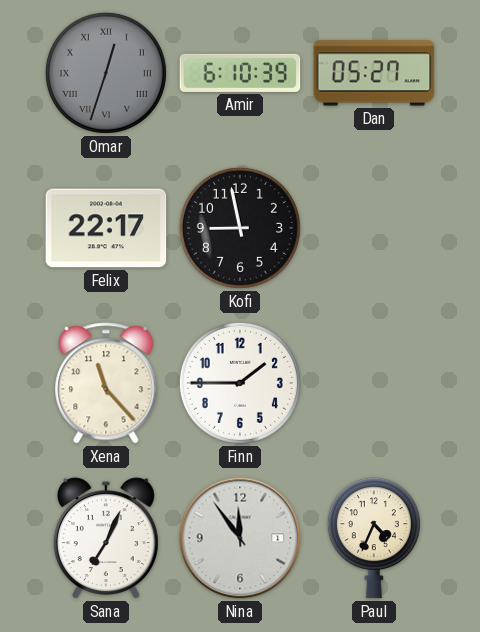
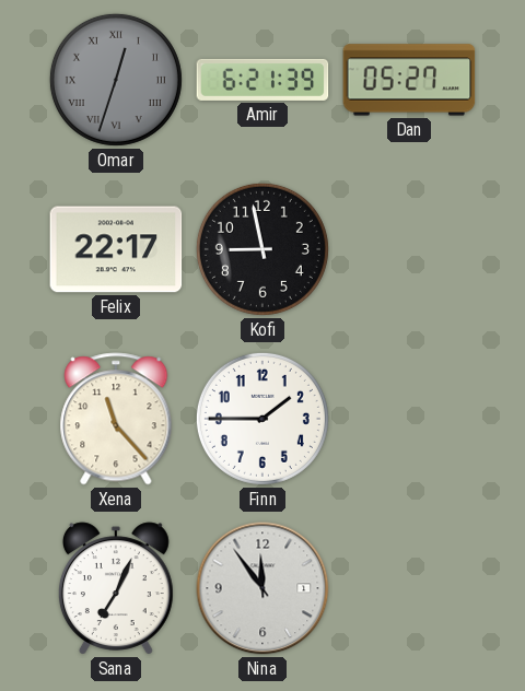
Amir: 6:10 -> 6:21
Paul: 4:34 -> none
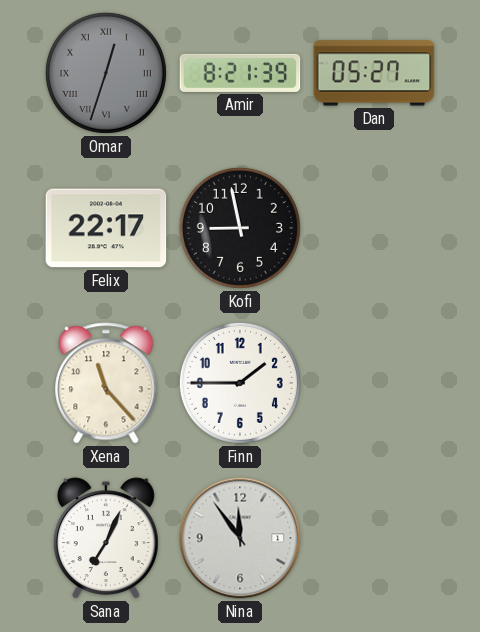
Amir: 6:21 -> 8:21
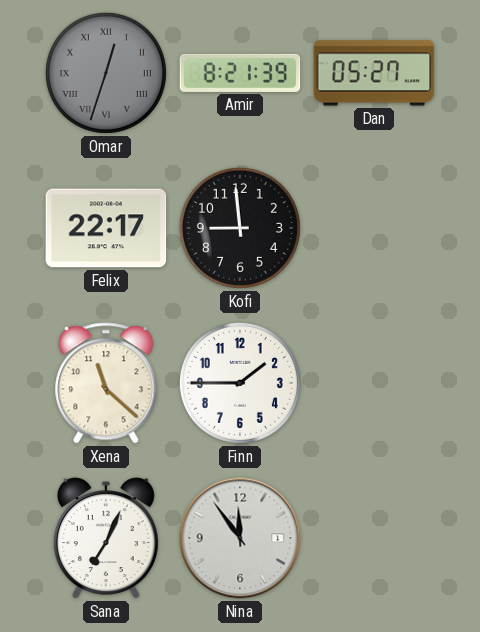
Kofi: 8:58 -> 8:59
Xena: 11:23 -> 11:22
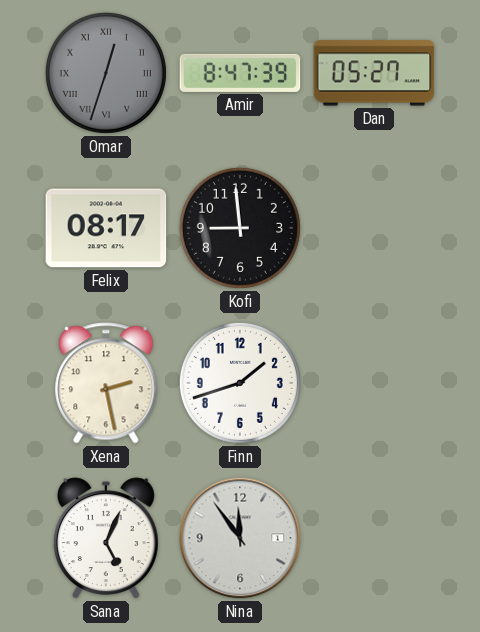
Amir: 8:21 -> 8:47
Felix: 22:17 -> 08:17
Xena: 11:22 -> 2:28
Finn: 1:45 -> 1:42
Sana: 7:04 -> 5:04
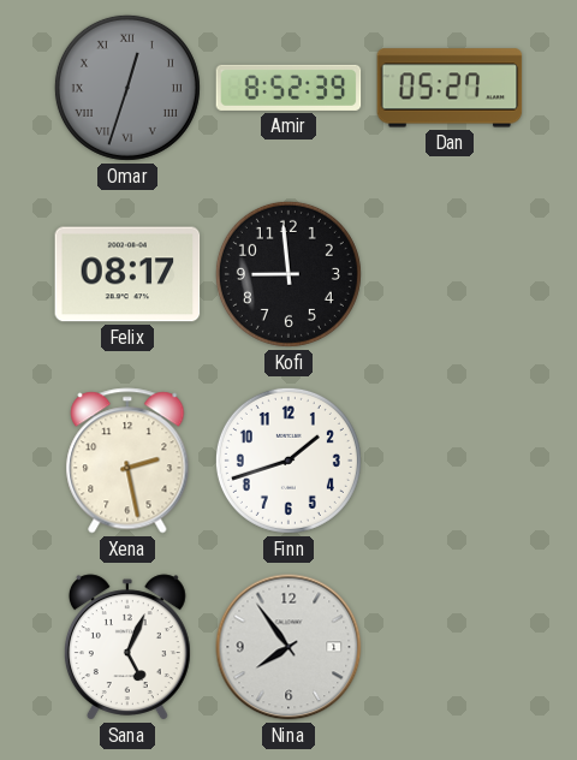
Amir: 8:47 -> 8:52
Nina: 11:54 -> 7:54
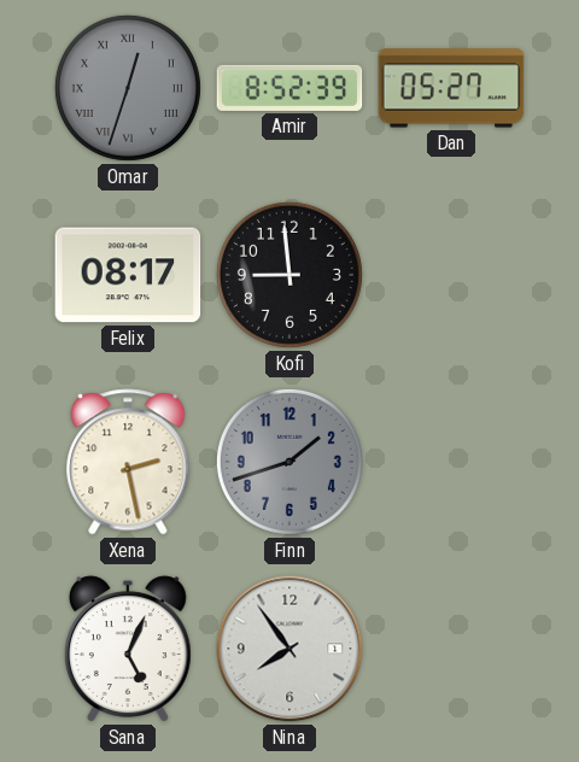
Finn dial: white -> grey
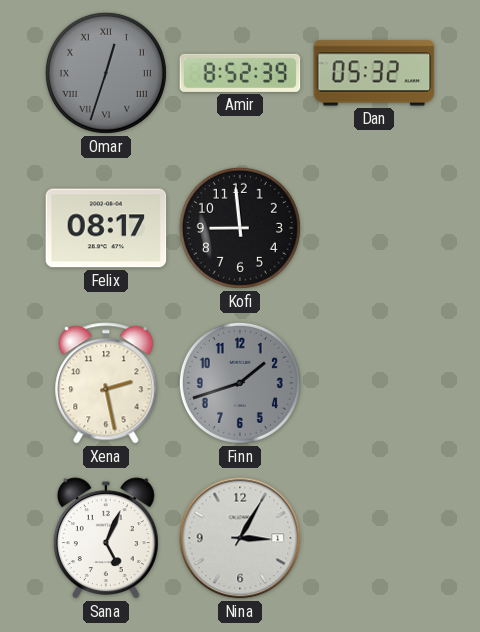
Dan: 05:27 -> 05:32
Nina: 7:54 -> 3:05
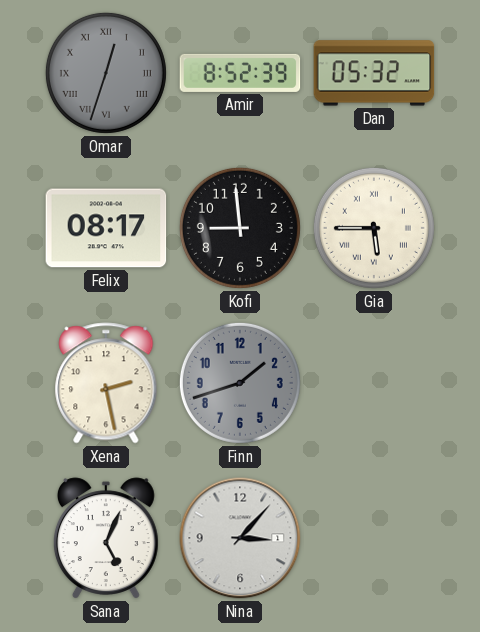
Gia: none -> 5:45
Nina: 3:05 -> 3:07
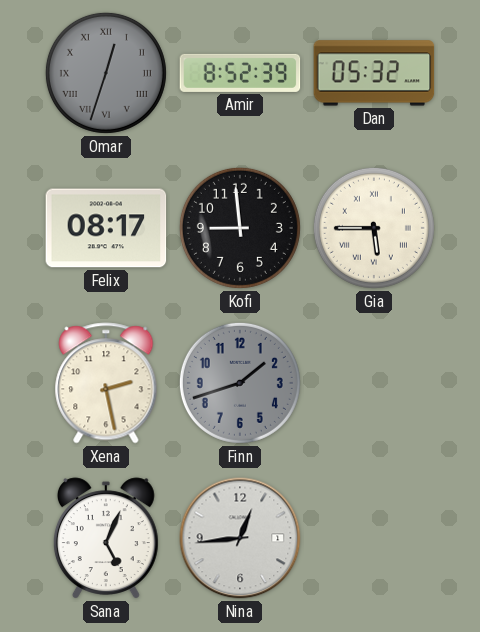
Nina: 3:07 -> 12:44
